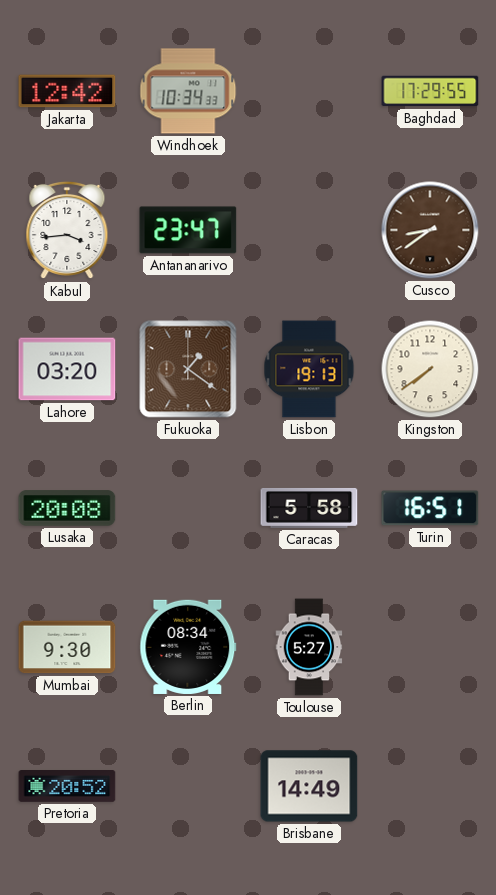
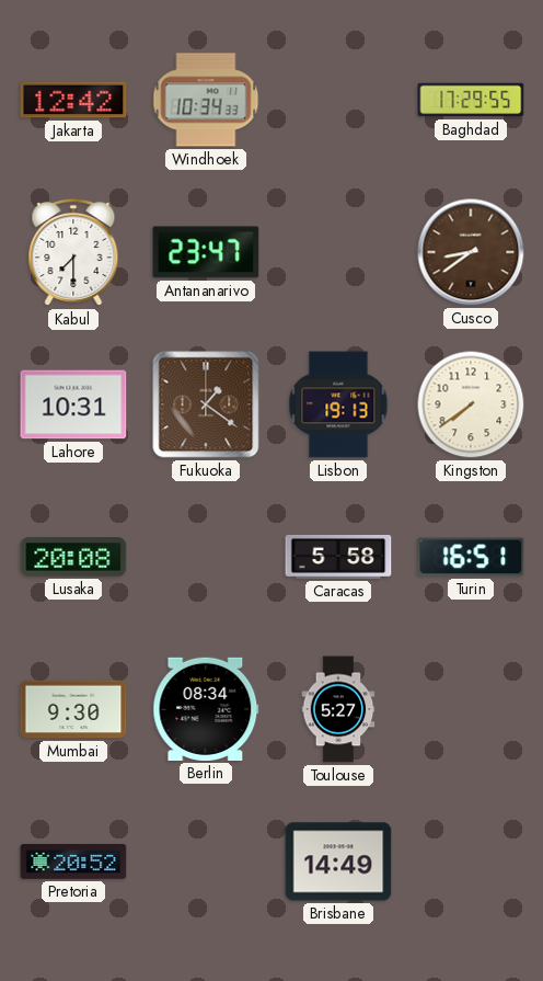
Kabul: 3:44 -> 7:30
Lahore: 03:20 -> 10:31
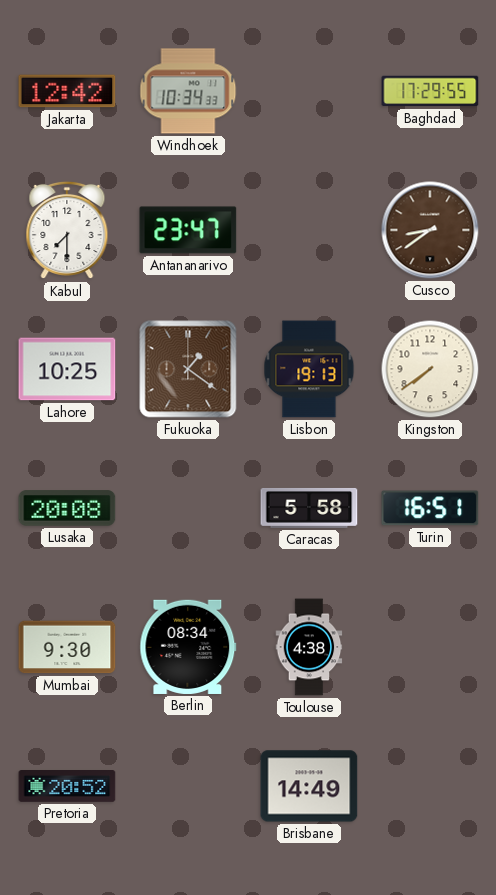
Lahore: 10:31 -> 10:25
Toulouse: 5:27 -> 4:38
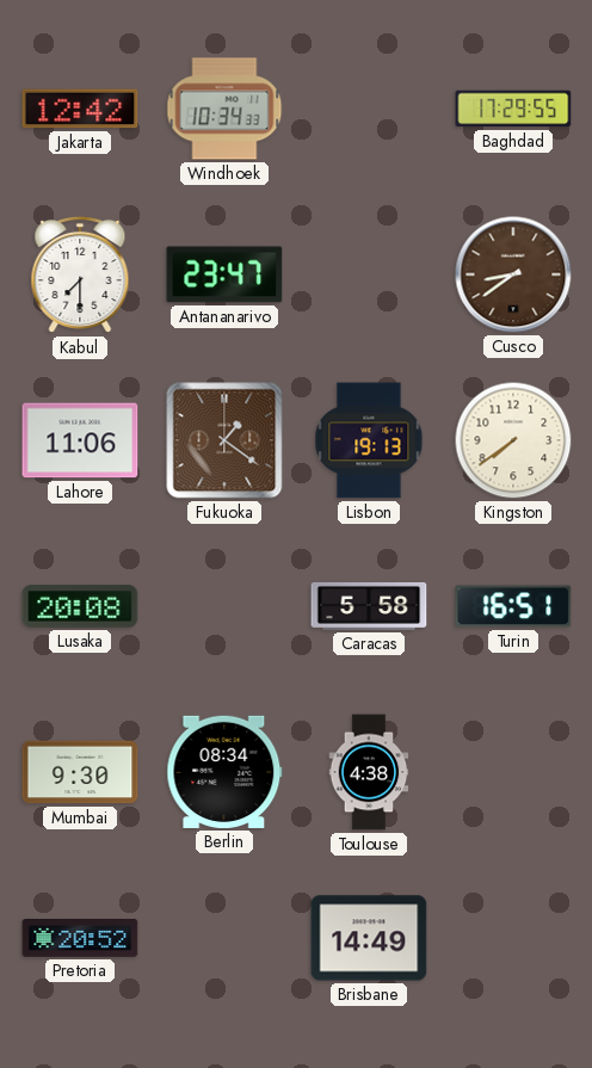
Lahore: 10:25 -> 11:06
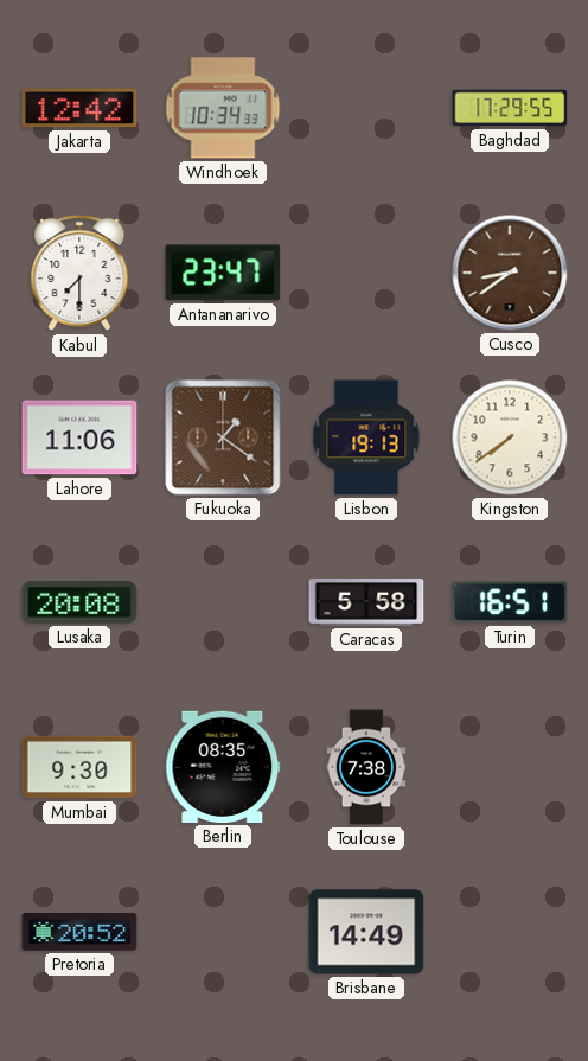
Berlin: 08:34 -> 08:35
Toulouse: 4:38 -> 7:38
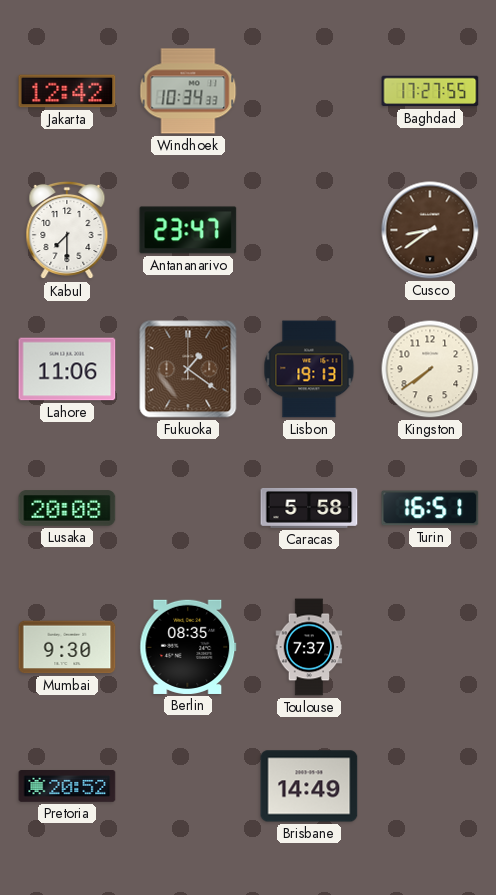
Baghdad: 17:29 -> 17:27
Toulouse: 7:38 -> 7:37
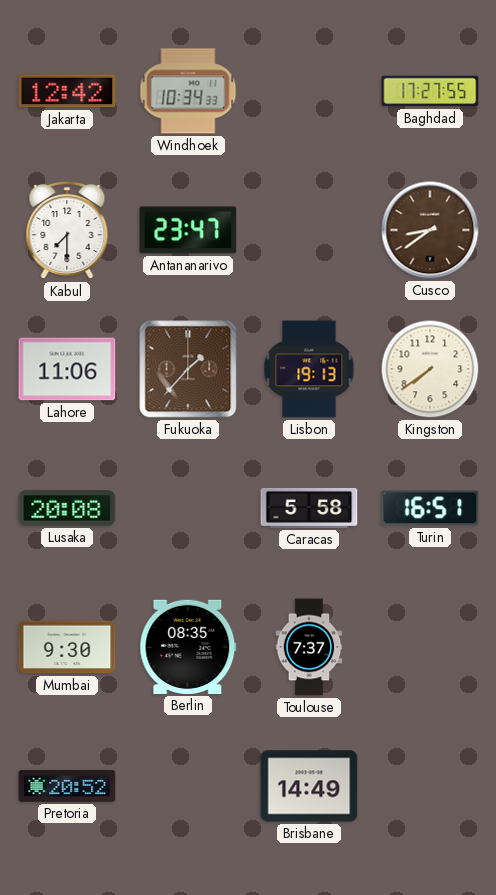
Fukuoka: 1:21 -> 1:37
